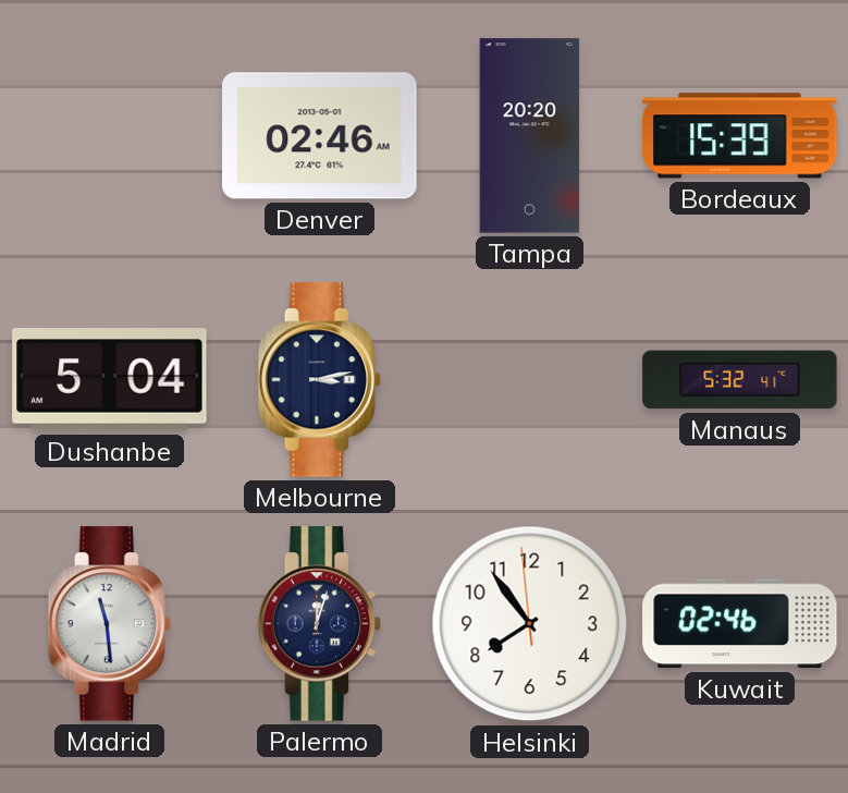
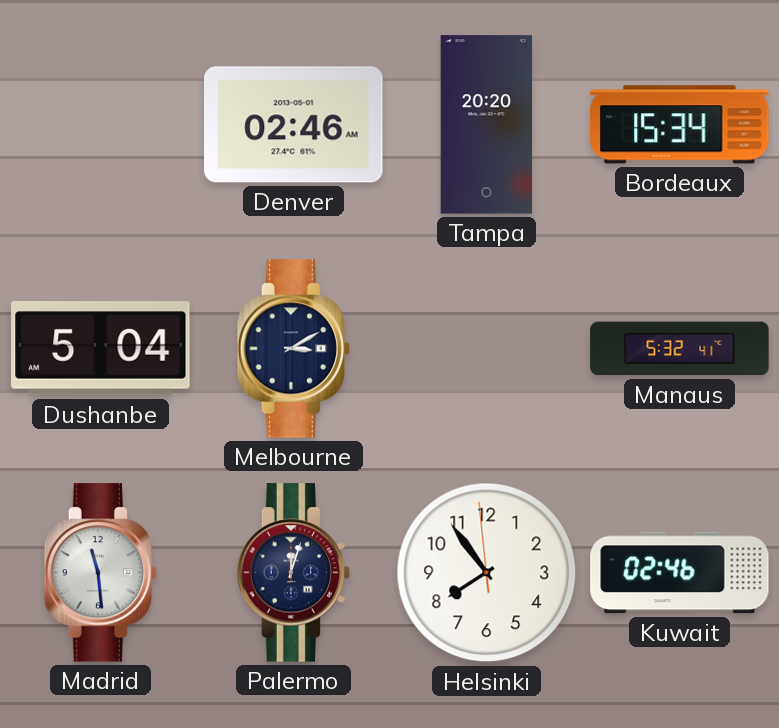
Bordeaux: 15:39 -> 15:34
Melbourne: 3:13 -> 3:10
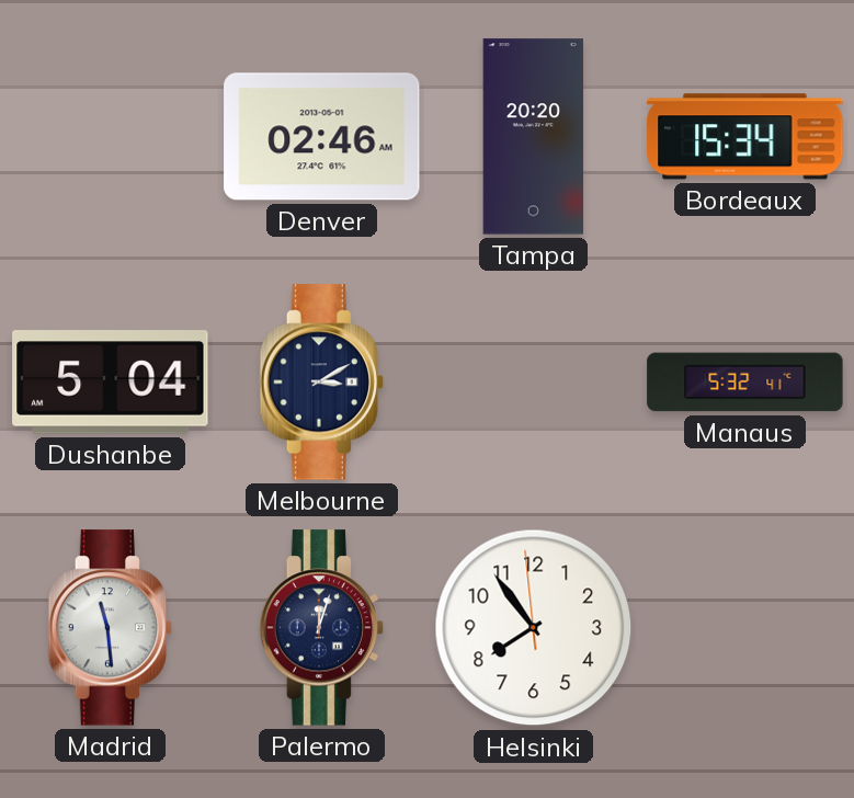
Kuwait: 02:46 -> none
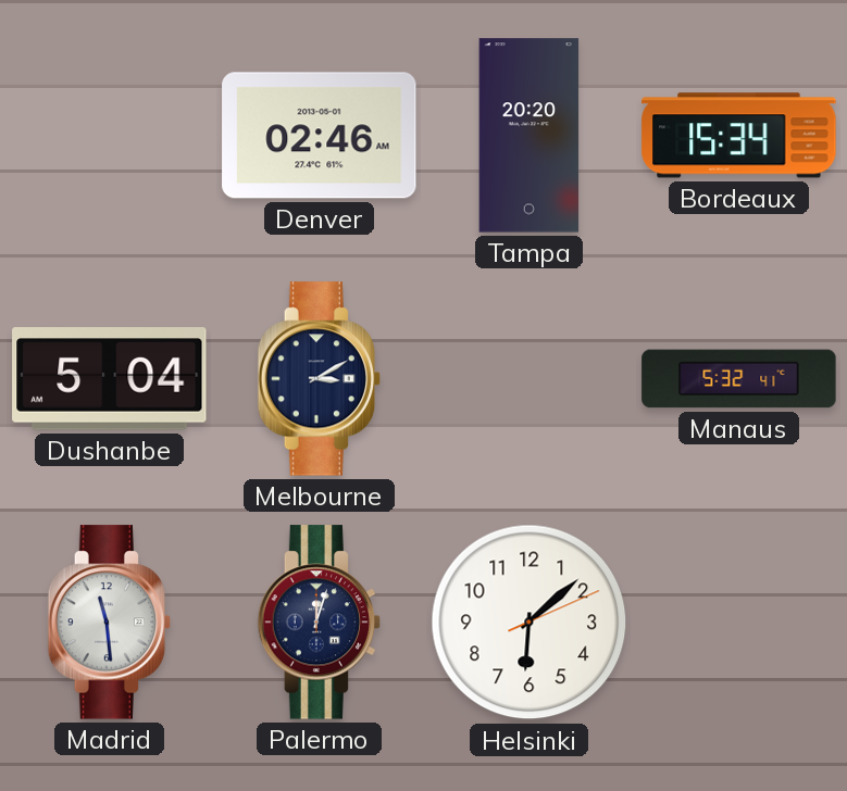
Helsinki: 7:53 -> 6:08
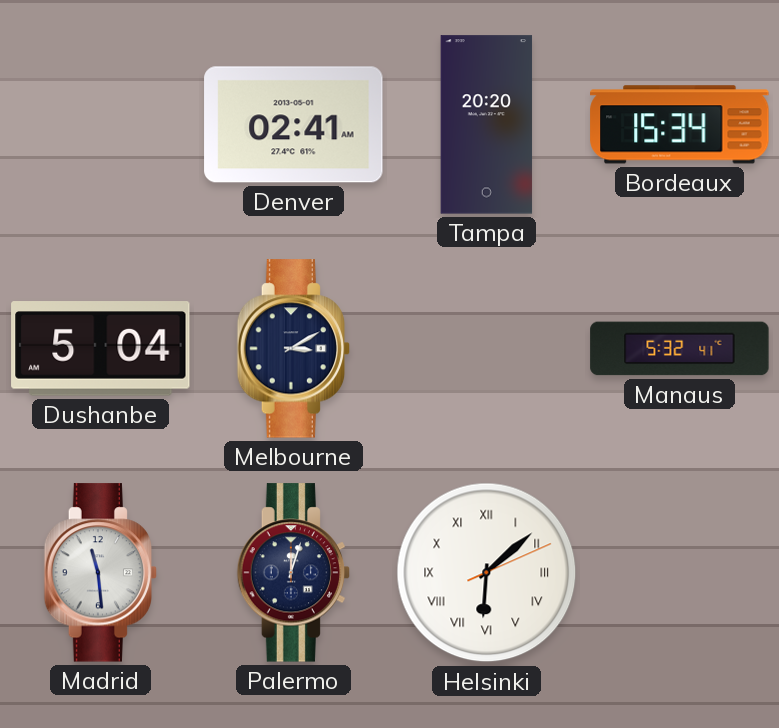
Denver: 02:46 -> 02:41
Helsinki numerals: Arabic -> Roman
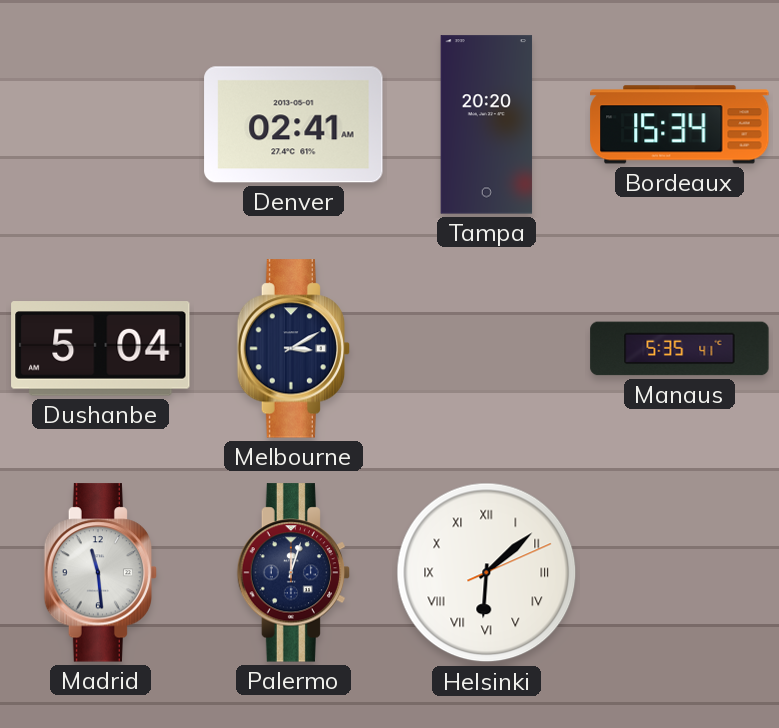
Manaus: 5:32 -> 5:35
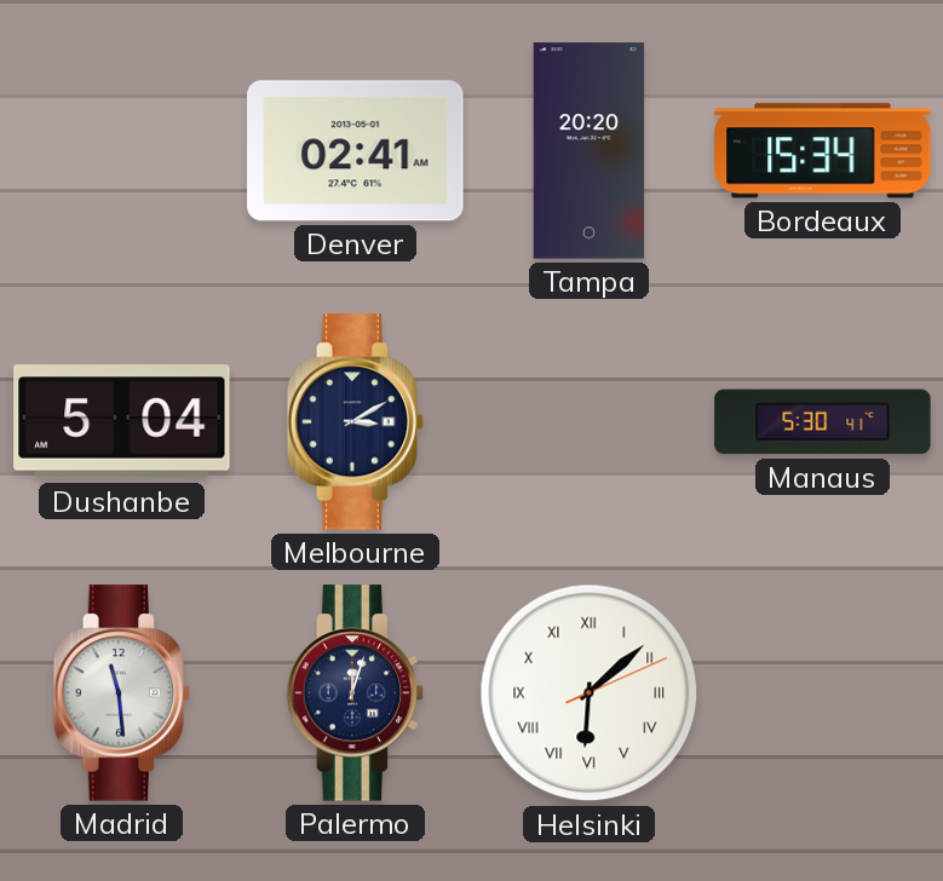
Manaus: 5:35 -> 5:30
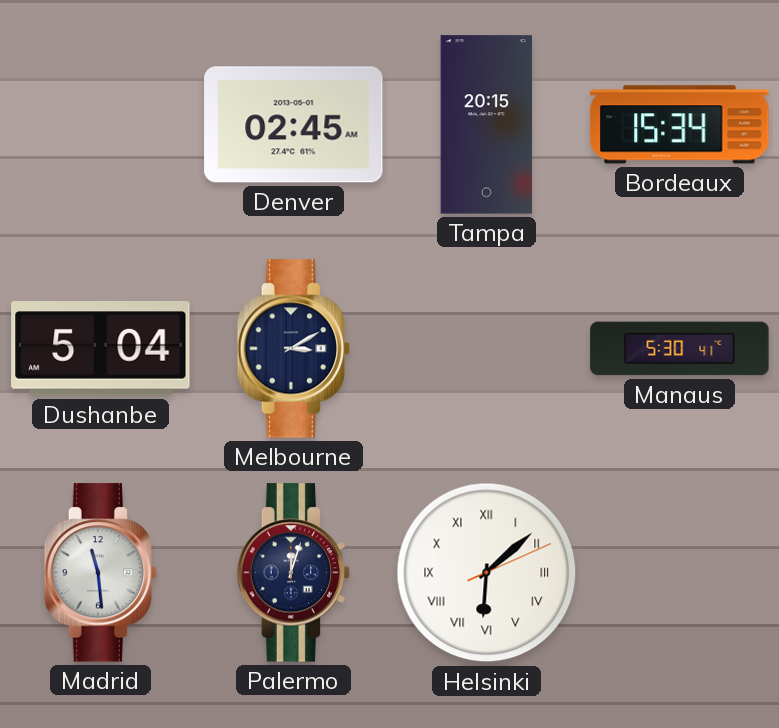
Denver: 02:41 -> 02:45
Tampa: 20:20 -> 20:15
